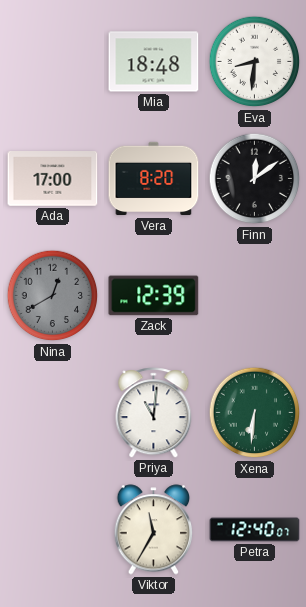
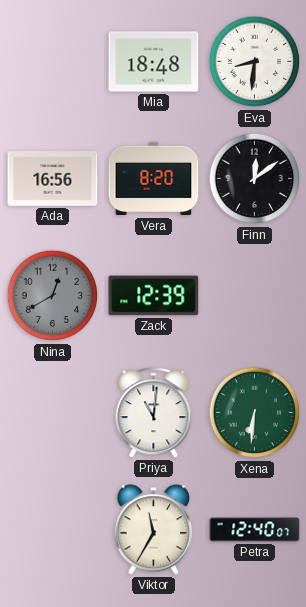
Ada: 17:00 -> 16:56
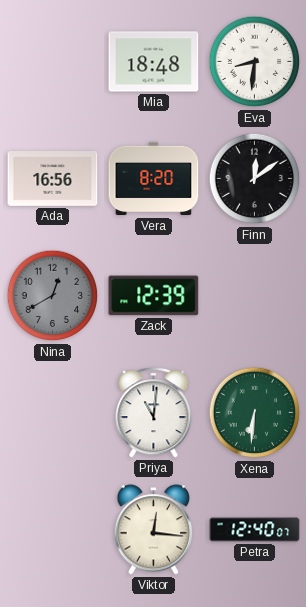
Viktor: 11:35 -> 12:16
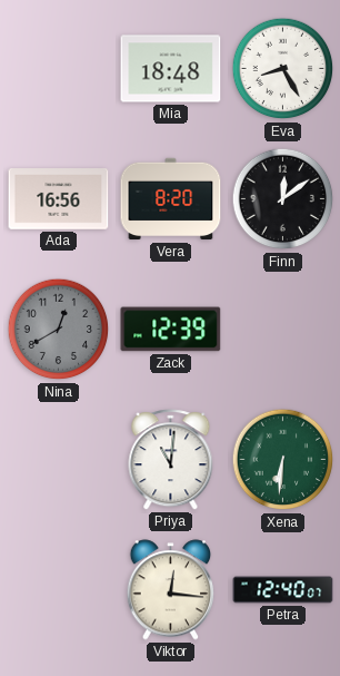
Eva: 8:31 -> 8:25
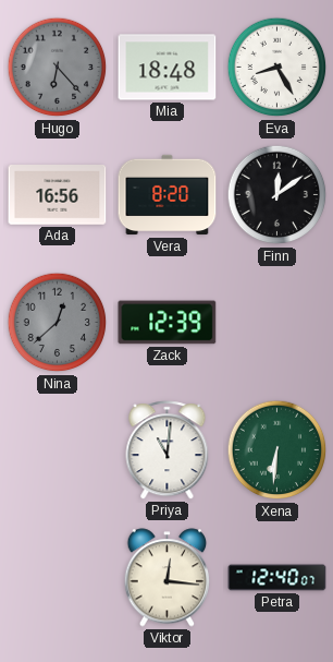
Hugo: none -> 6:23
Nina: 12:40 -> 12:38
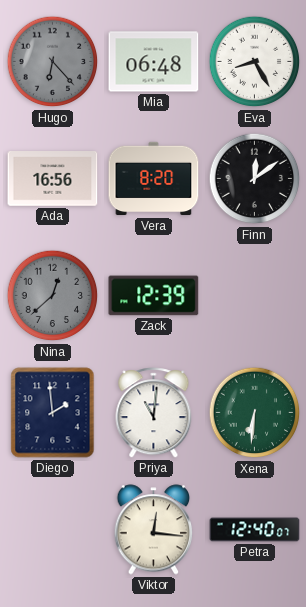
Mia: 18:48 -> 06:48
Diego: none -> 1:59
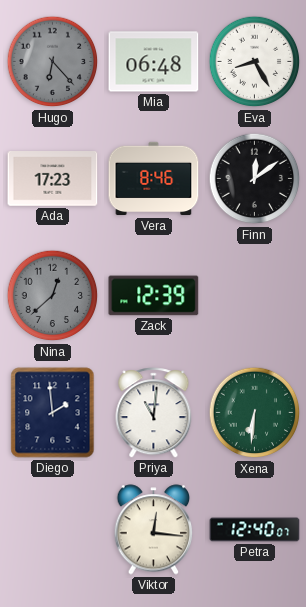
Ada: 16:56 -> 17:23
Vera: 8:20 -> 8:46
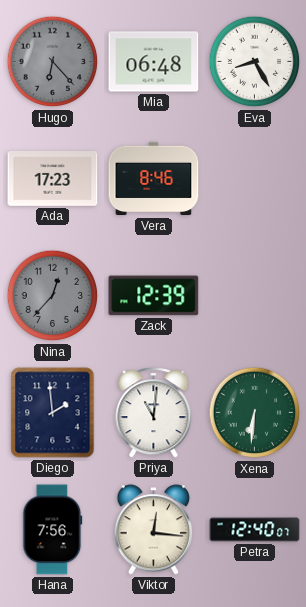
Finn: 12:09 -> none
Nina: 12:38 -> 12:37
Hana: none -> 7:56
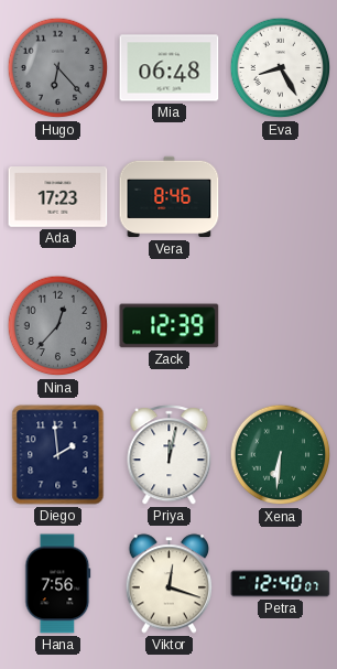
Priya: 11:01 -> 12:02
Viktor: 12:16 -> 12:18
